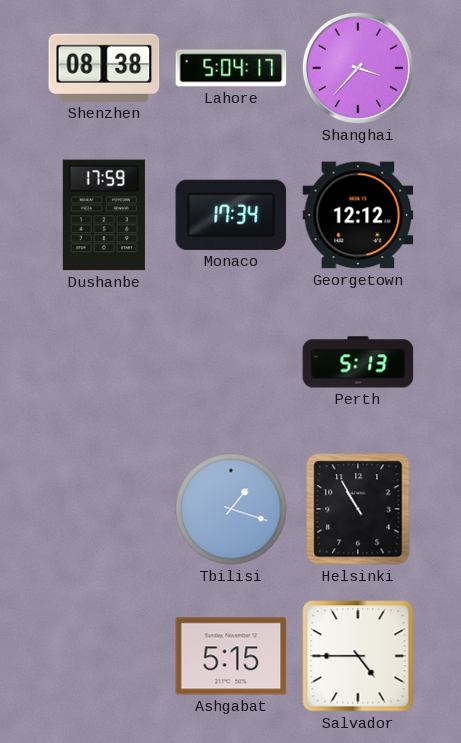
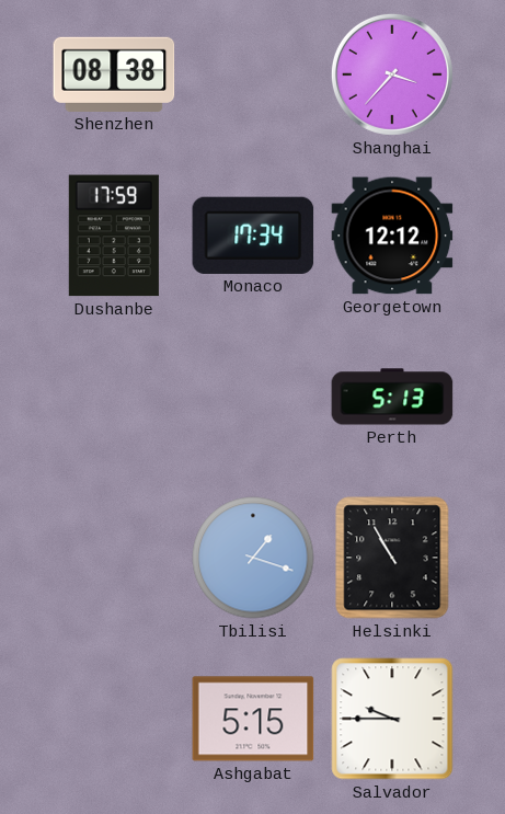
Lahore: 5:04 -> none
Salvador: 4:45 -> 9:45
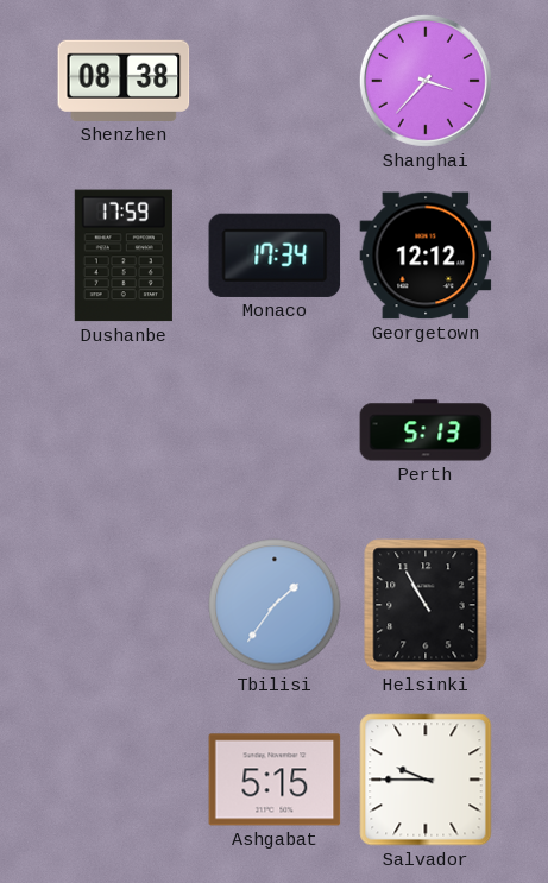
Tbilisi: 1:18 -> 1:36
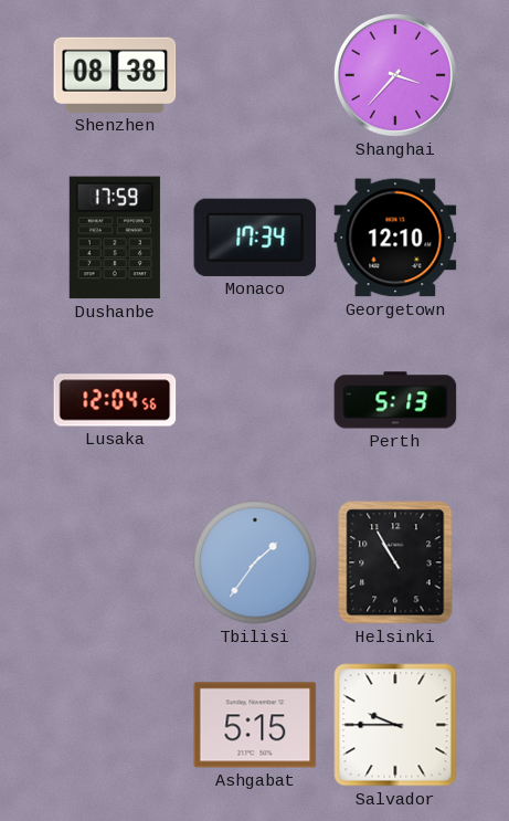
Georgetown: 12:12 -> 12:10
Lusaka: none -> 12:04
